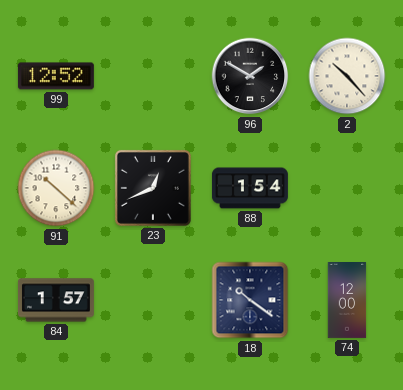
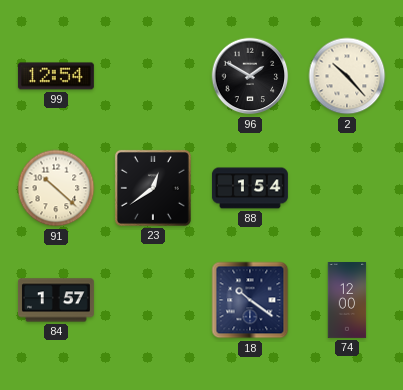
99: 12:52 -> 12:54
23: 12:41 -> 12:39
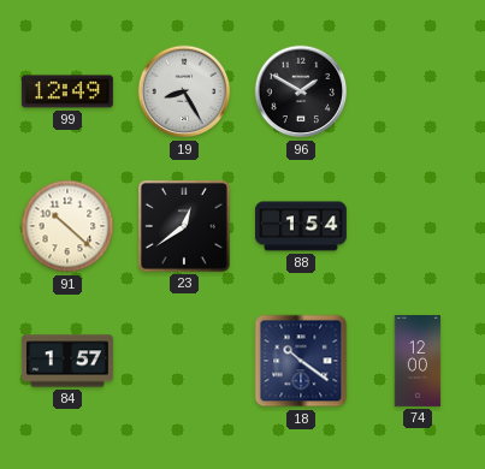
99: 12:54 -> 12:49
19: none -> 8:25
2: 10:23 -> none
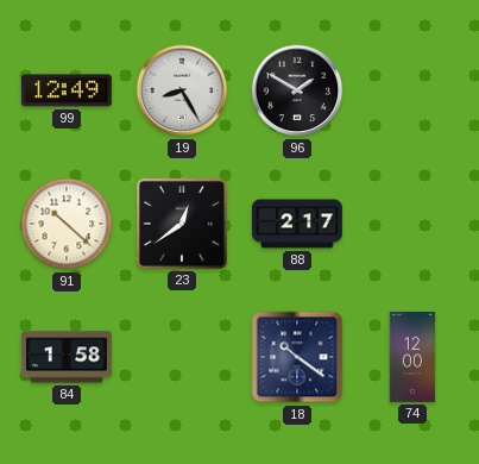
88: 1:54 -> 2:17
84: 1:57 -> 1:58
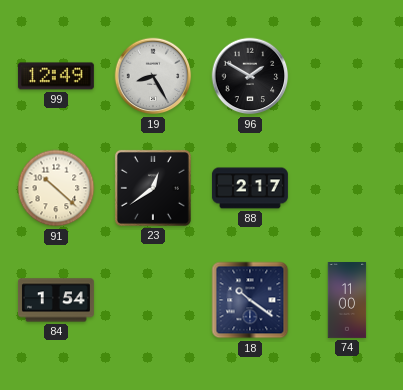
84: 1:58 -> 1:54
74: 12:00 -> 11:00
